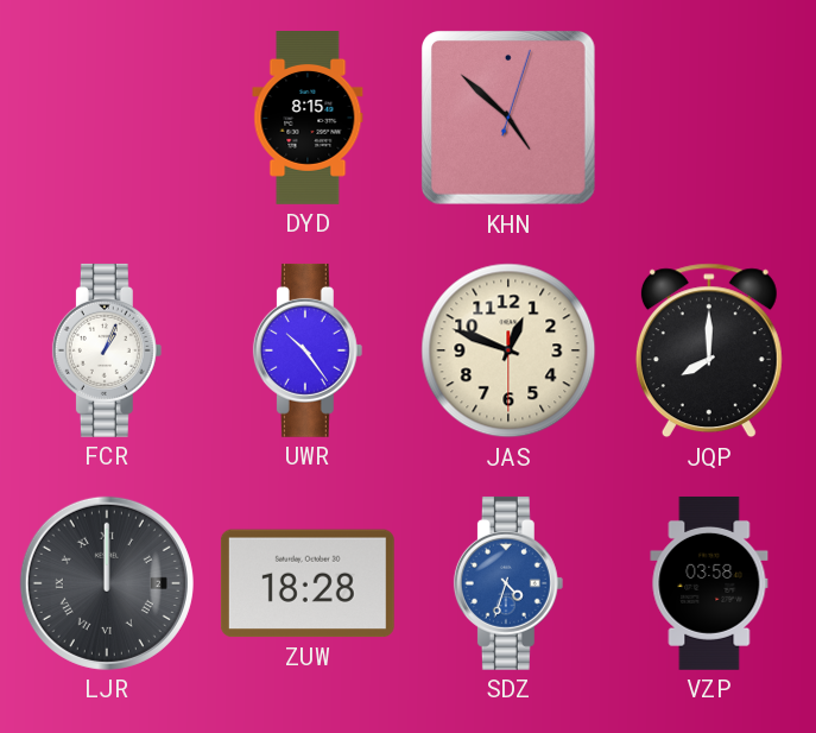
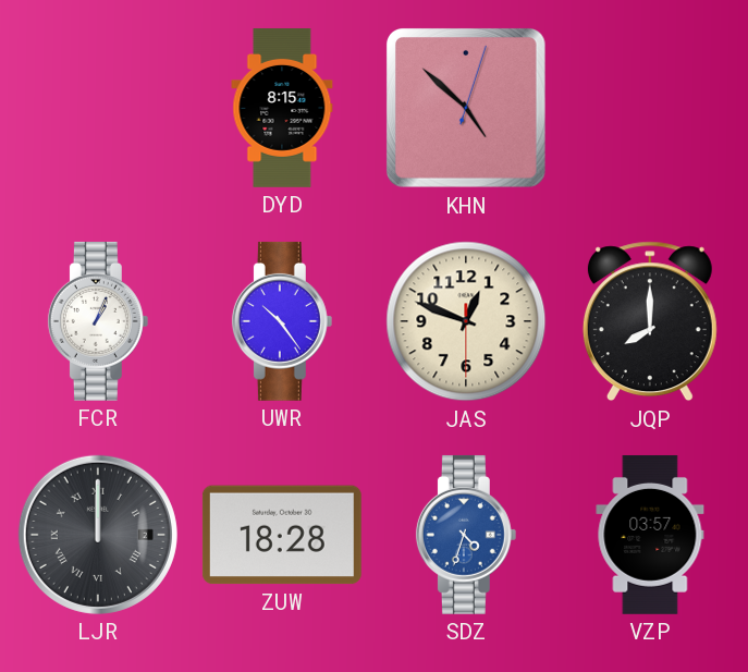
VZP: 03:58 -> 03:57
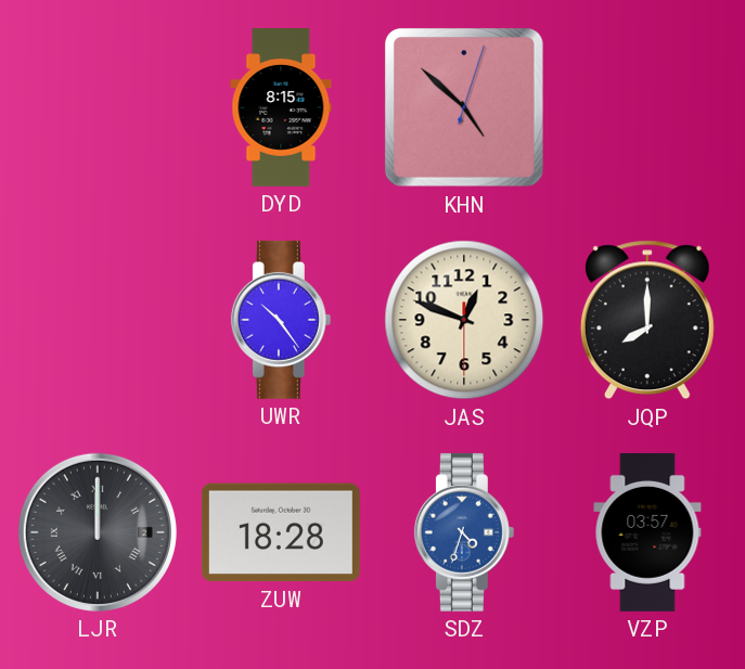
FCR: 1:04 -> none
